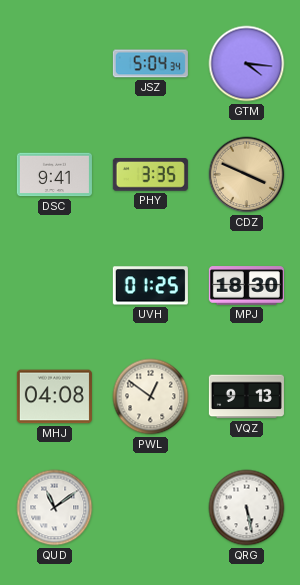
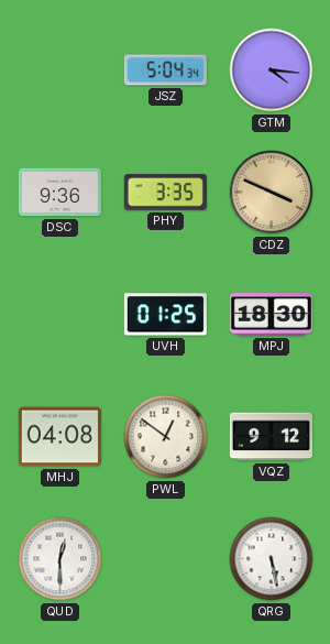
DSC: 9:41 -> 9:36
VQZ: 9:13 -> 9:12
QUD: 11:09 -> 12:30
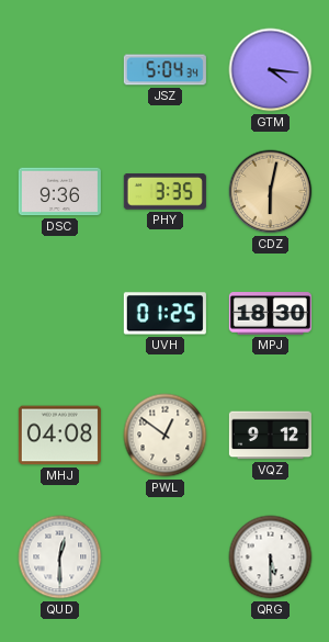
CDZ: 3:49 -> 6:02
QRG: 5:28 -> 5:30
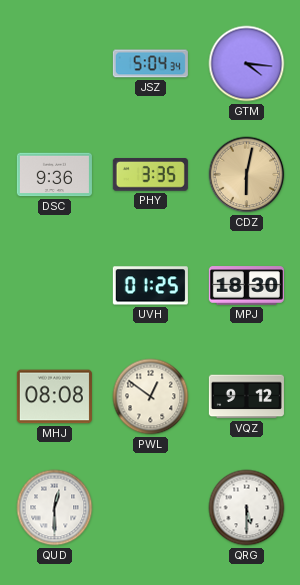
MHJ: 04:08 -> 08:08
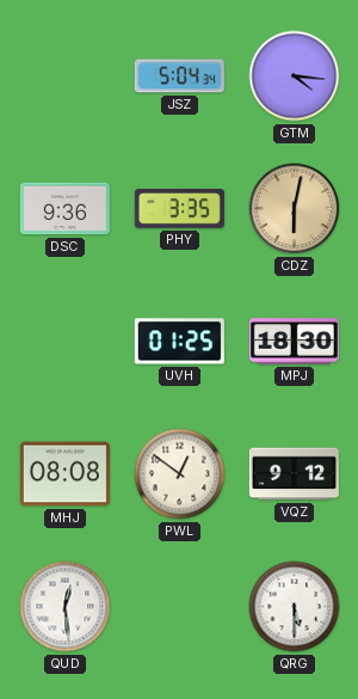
QUD: 12:30 -> 12:29
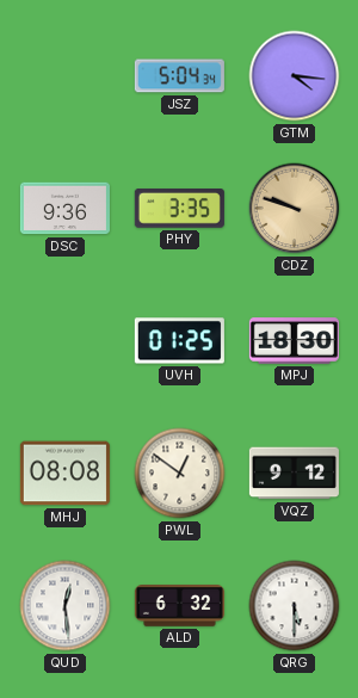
CDZ: 6:02 -> 9:48
ALD: none -> 6:32
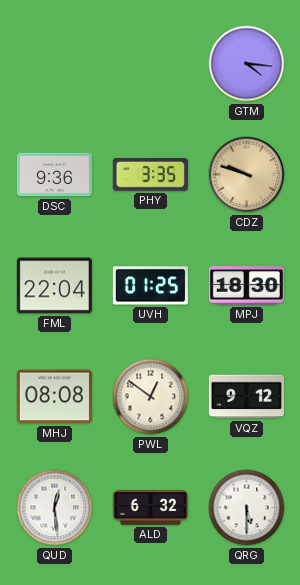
JSZ: 5:04 -> none
FML: none -> 22:04
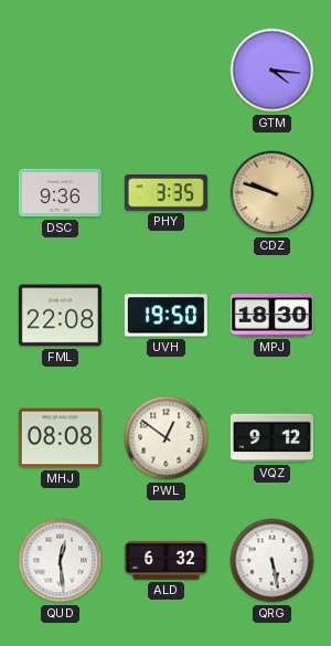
FML: 22:04 -> 22:08
UVH: 01:25 -> 19:50
QRG: 5:30 -> 5:28
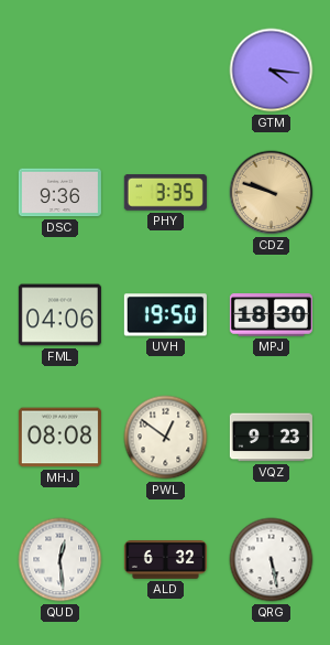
FML: 22:08 -> 04:06
VQZ: 9:12 -> 9:23
